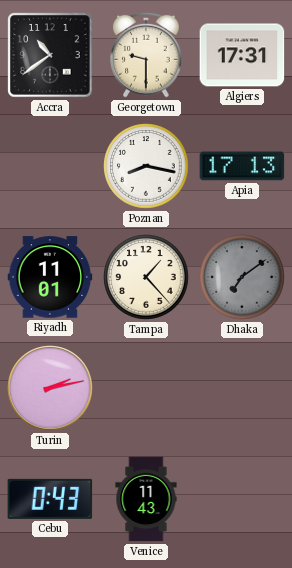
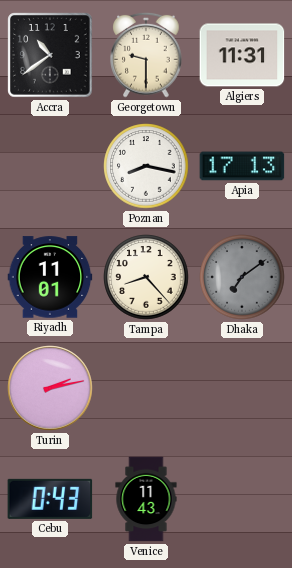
Algiers: 17:31 -> 11:31
Tampa: 1:23 -> 8:23
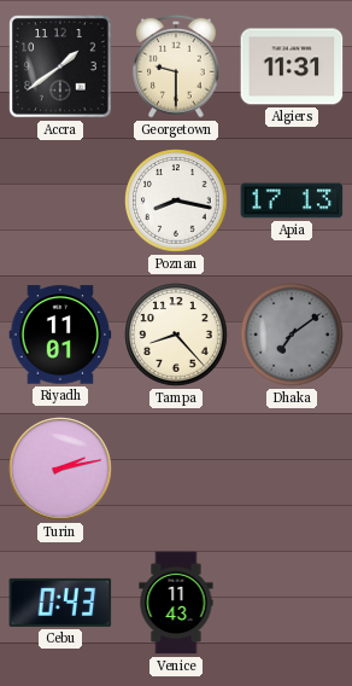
Accra: 10:39 -> 1:39
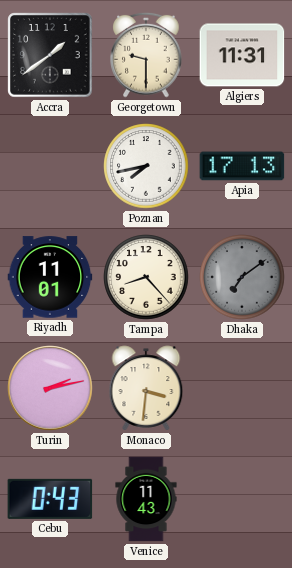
Poznan: 8:17 -> 7:43
Monaco: none -> 3:31
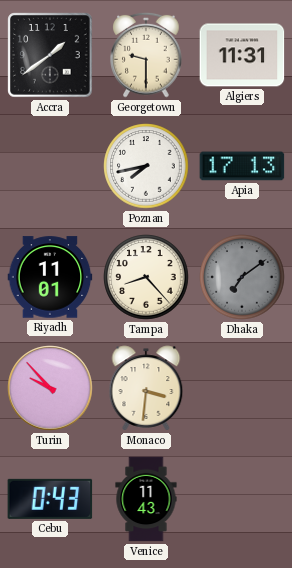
Turin: 2:13 -> 9:53
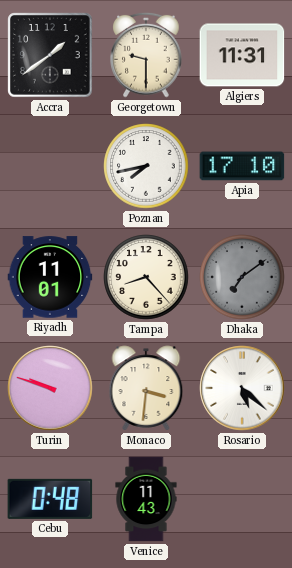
Apia: 17:13 -> 17:10
Turin: 9:53 -> 9:48
Rosario: none -> 5:22
Cebu: 0:43 -> 0:48
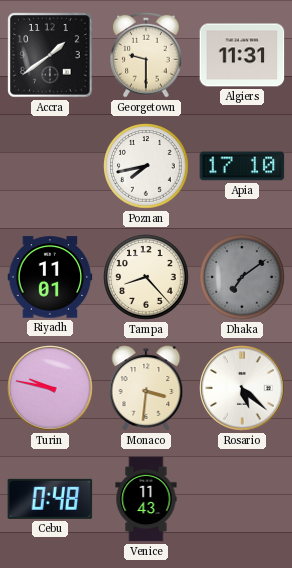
Turin: 9:48 -> 9:47
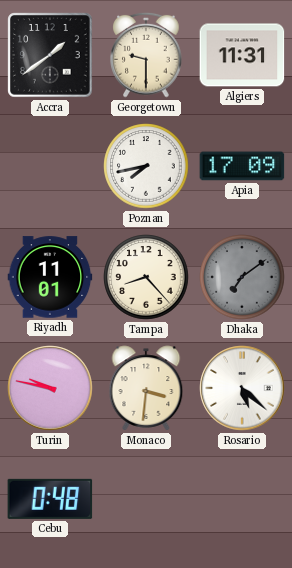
Apia: 17:10 -> 17:09
Venice: 11:43 -> none
